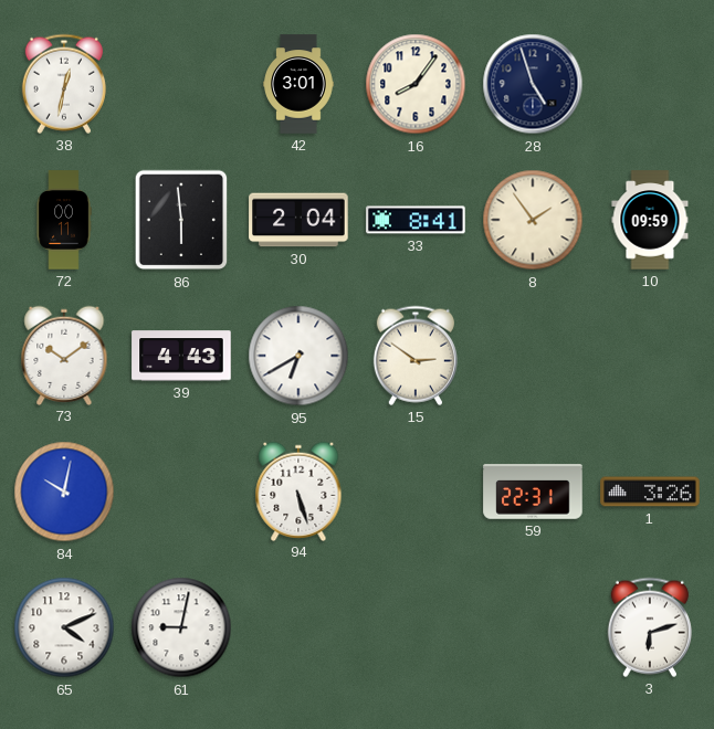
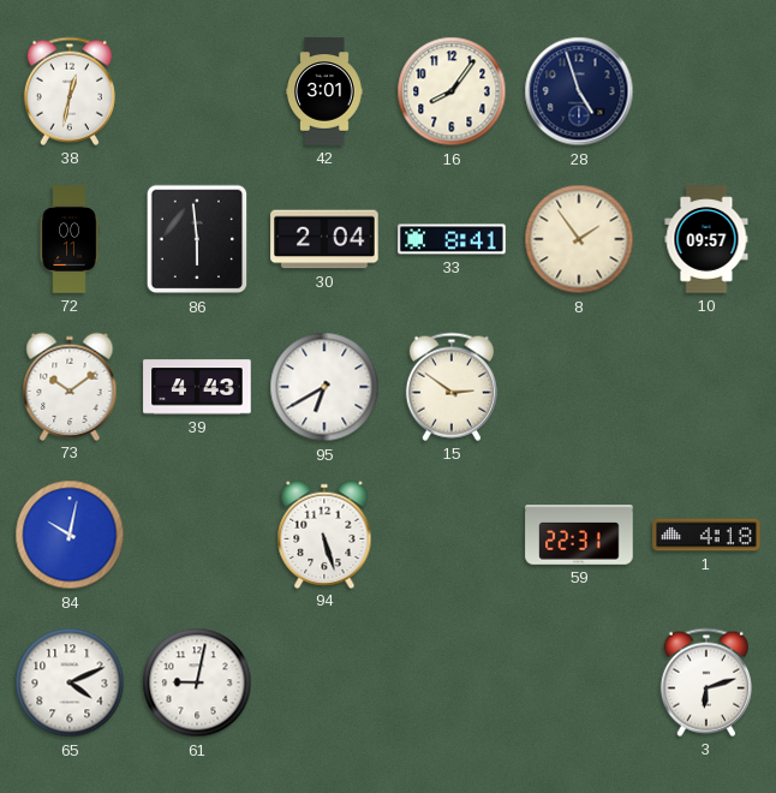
10: 09:59 -> 09:57
1: 3:26 -> 4:18
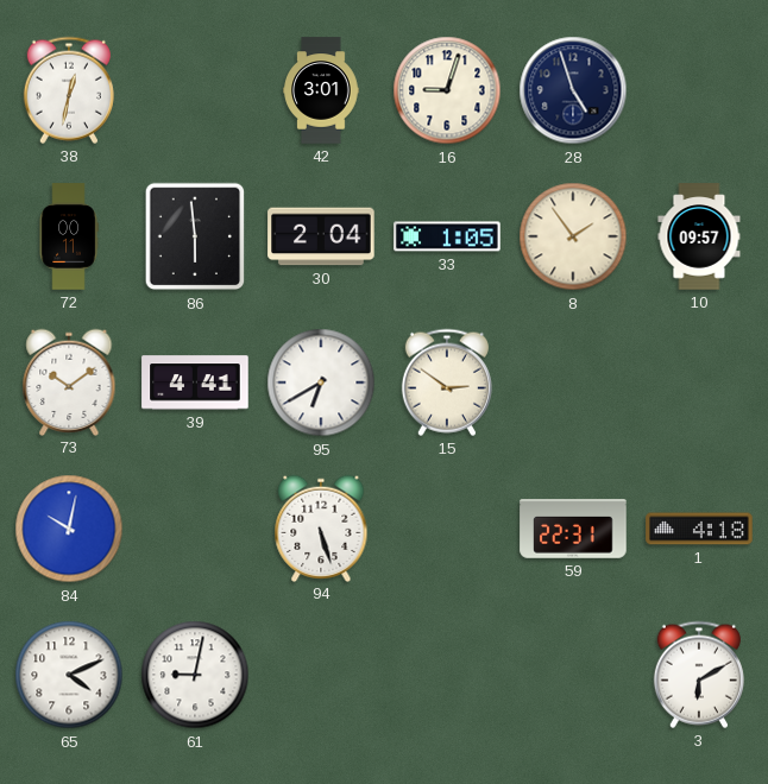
16: 8:06 -> 9:03
33: 8:41 -> 1:05
39: 4:43 -> 4:41
3: 6:12 -> 6:10
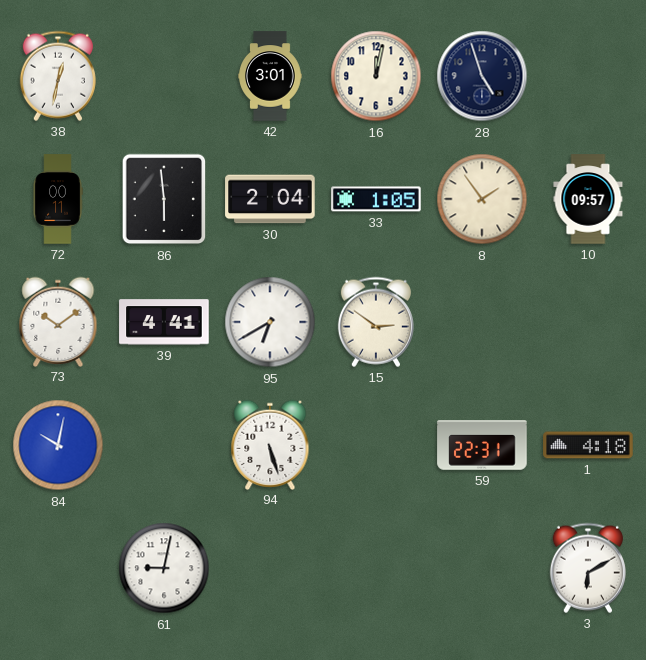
16: 9:03 -> 12:02
65: 4:11 -> none
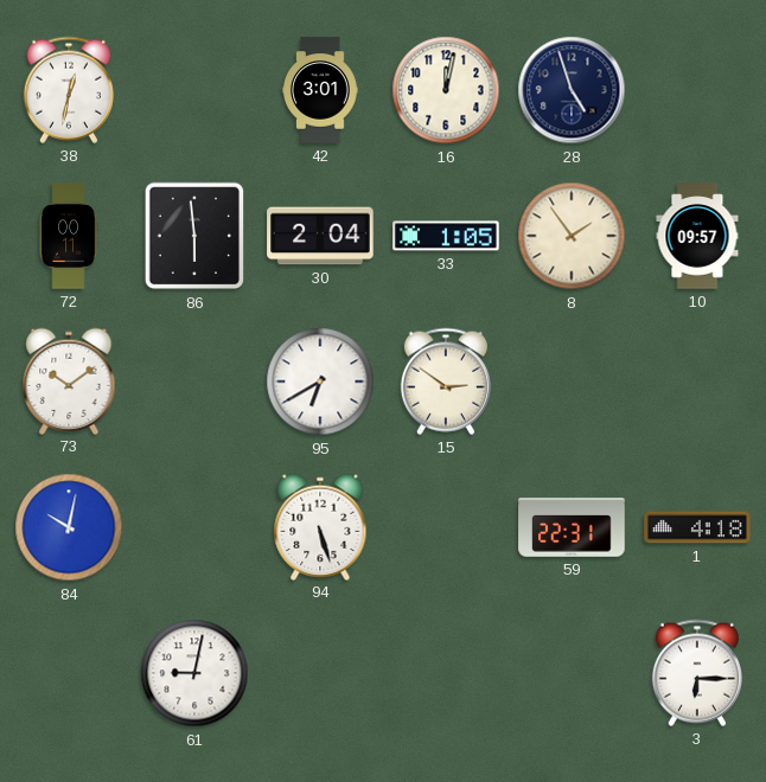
39: 4:41 -> none
3: 6:10 -> 6:15
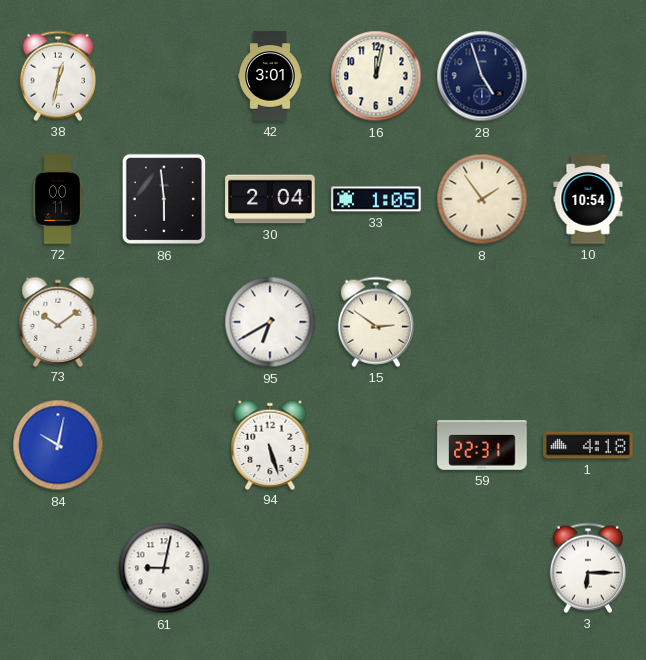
10: 09:57 -> 10:54
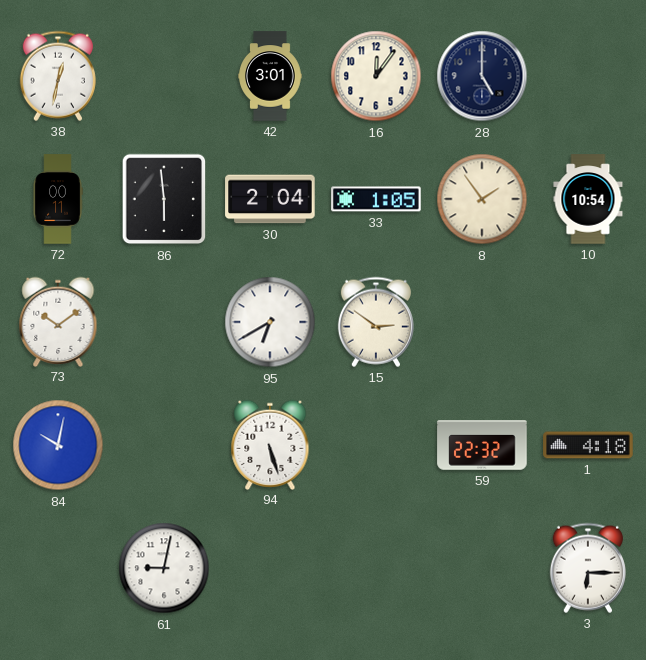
16: 12:02 -> 12:06
28: 4:57 -> 5:00
59: 22:31 -> 22:32
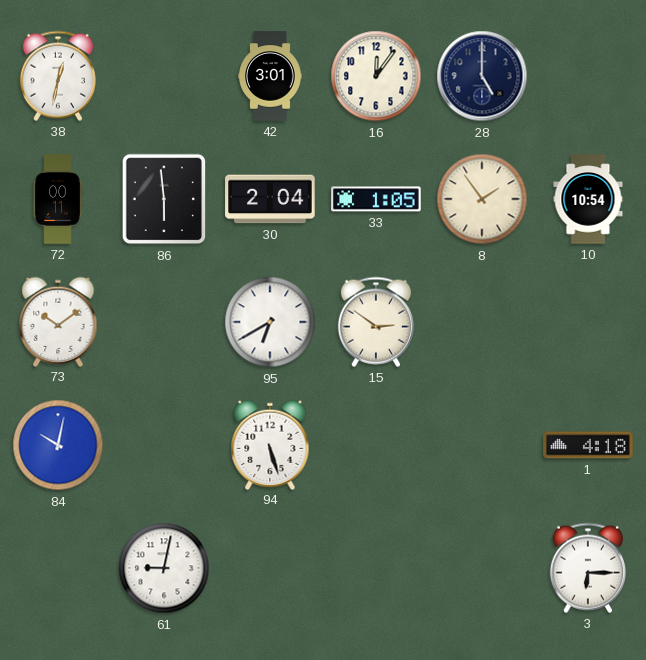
59: 22:32 -> none
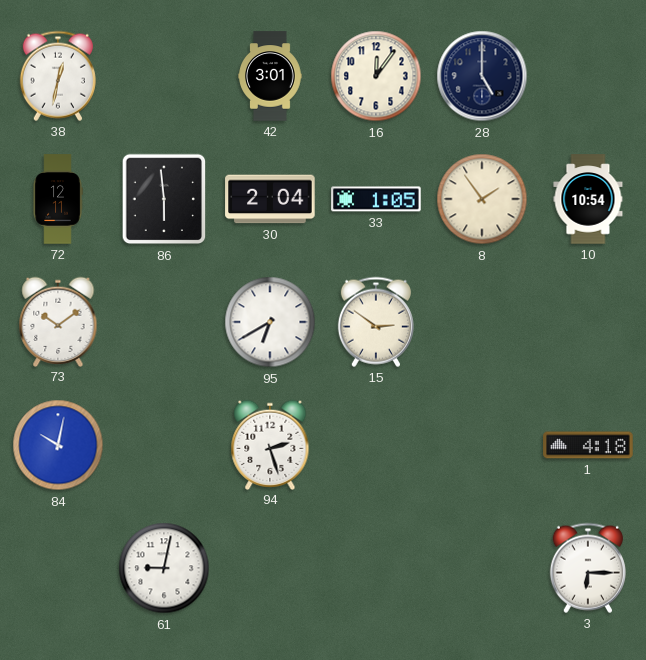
72: 00:11 -> 12:11
94: 5:27 -> 2:27
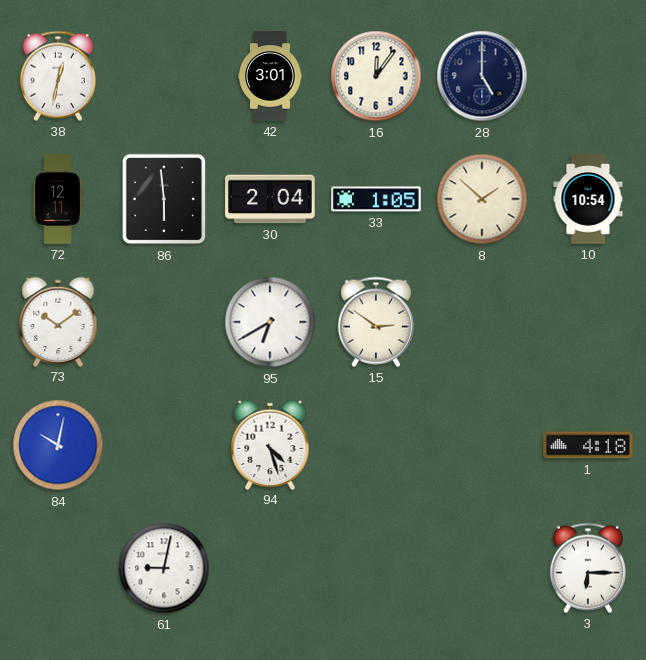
8: 1:54 -> 1:52
94: 2:27 -> 4:27
